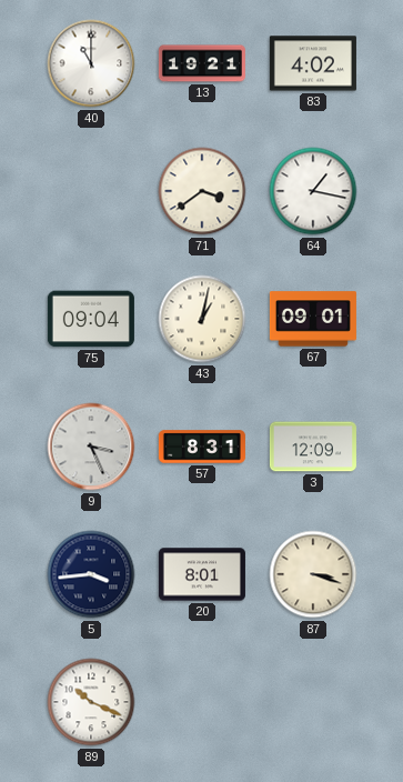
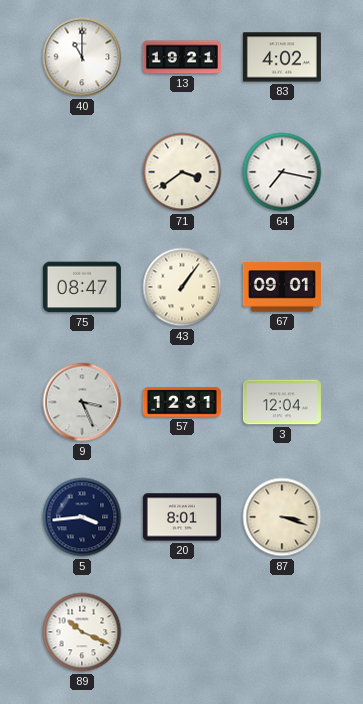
64: 1:17 -> 7:17
75: 09:04 -> 08:47
43: 1:02 -> 1:06
57: 8:31 -> 12:31
3: 12:09 -> 12:04
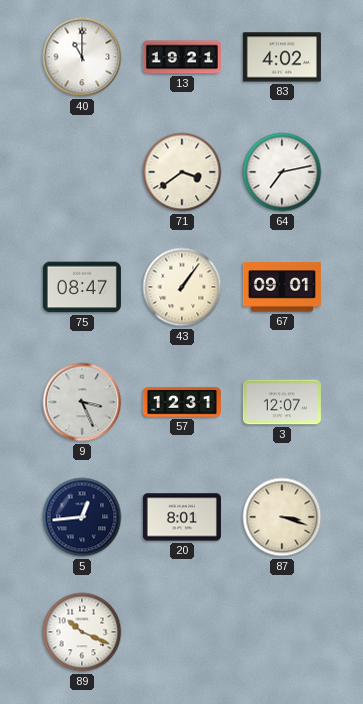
64: 7:17 -> 7:13
3: 12:04 -> 12:07
5: 3:44 -> 12:44
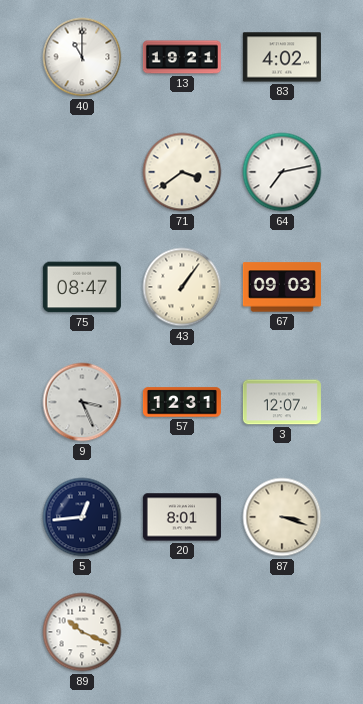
67: 09:01 -> 09:03
